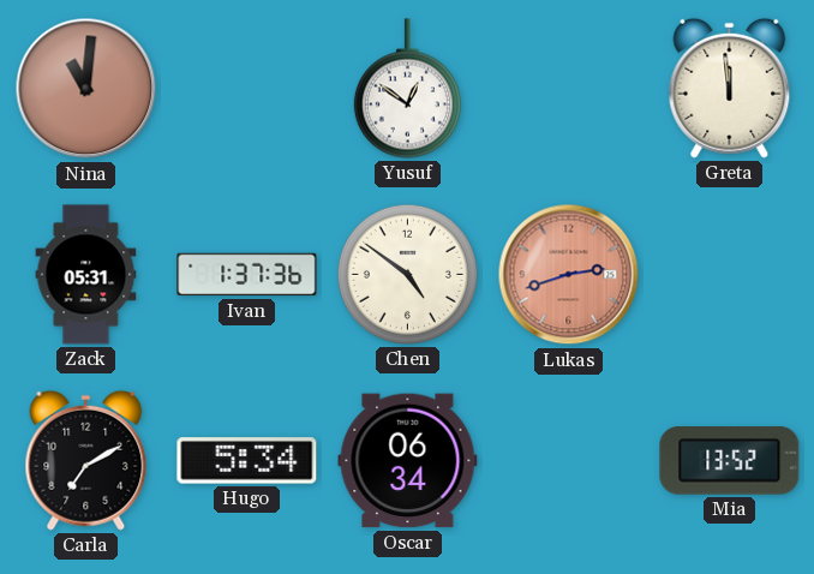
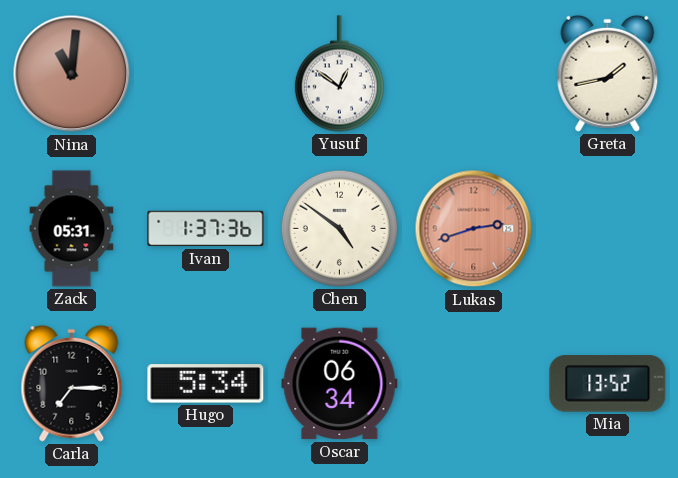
Greta: 11:59 -> 1:43
Carla: 7:10 -> 7:15
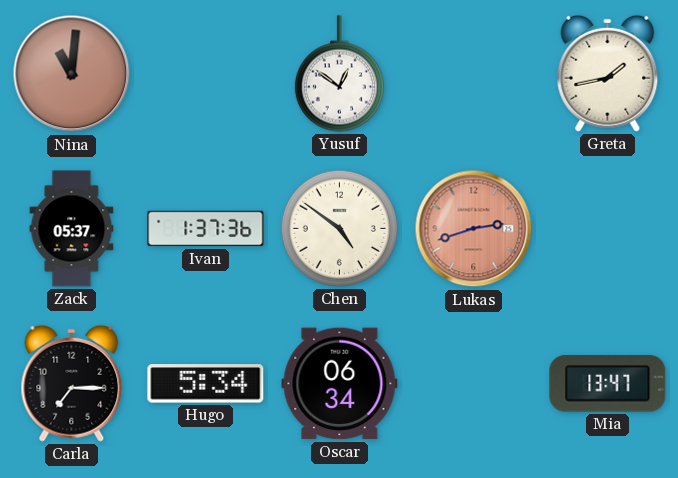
Zack: 05:31 -> 05:37
Mia: 13:52 -> 13:47
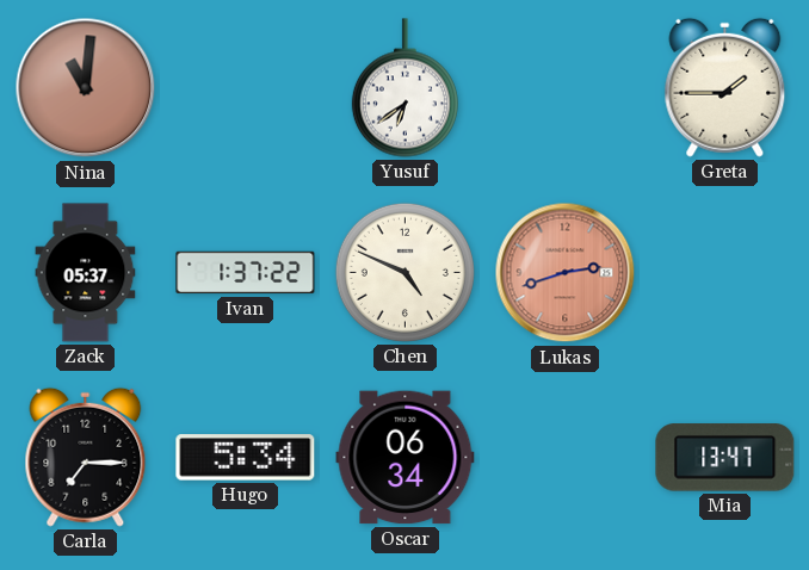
Yusuf: 12:51 -> 6:39
Greta: 1:43 -> 1:45
Ivan: 1:37:36 -> 1:37:22
Chen: 4:51 -> 4:49
